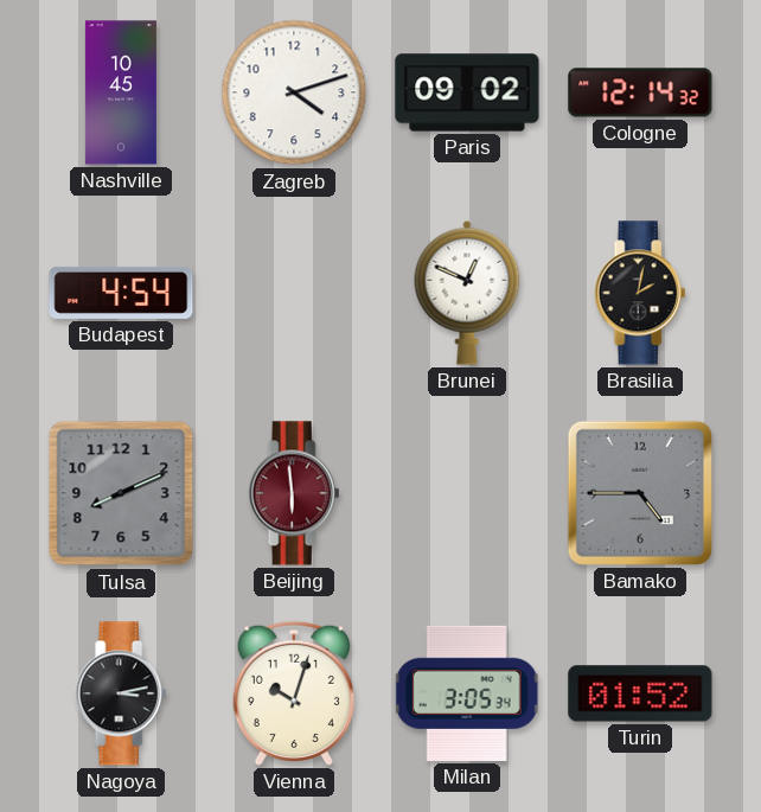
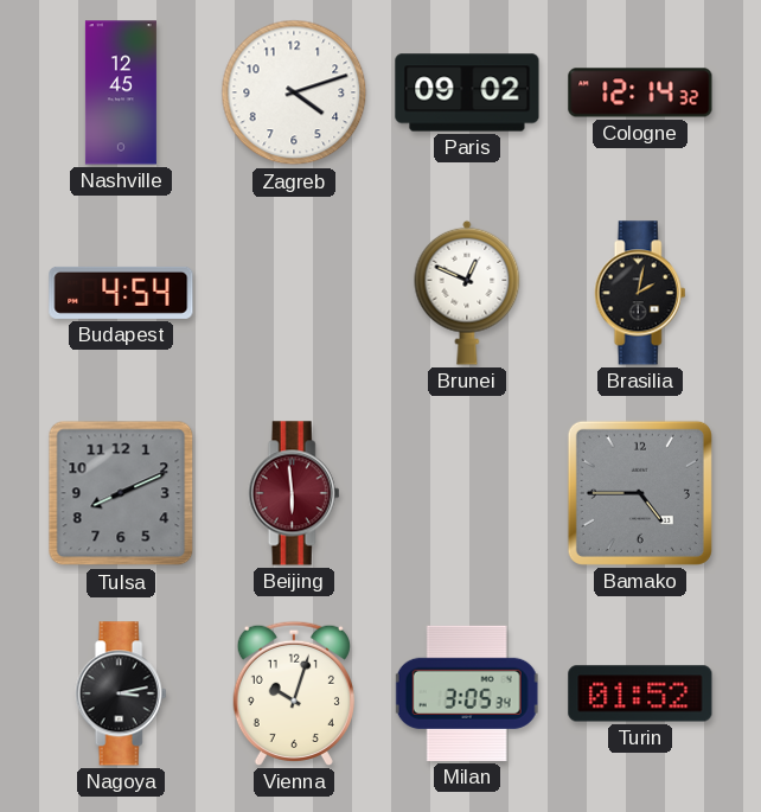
Nashville: 10:45 -> 12:45
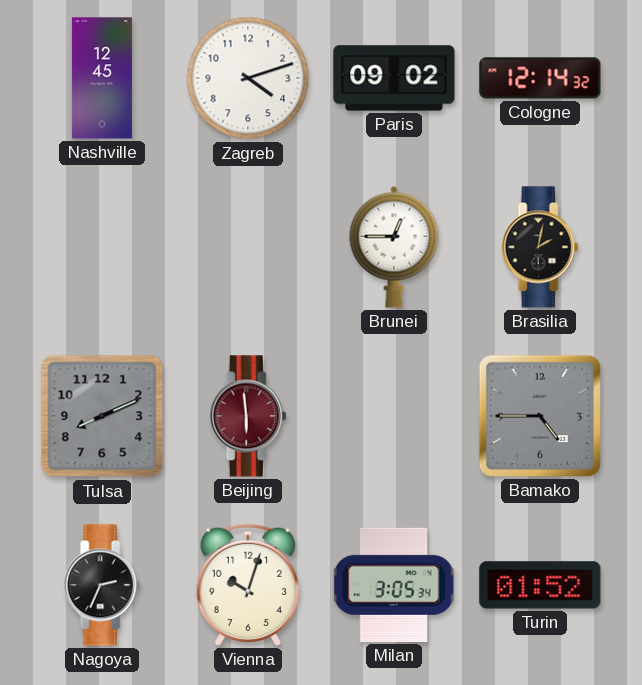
Budapest: 4:54 -> none
Brunei: 12:49 -> 12:45
Nagoya: 3:13 -> 2:34
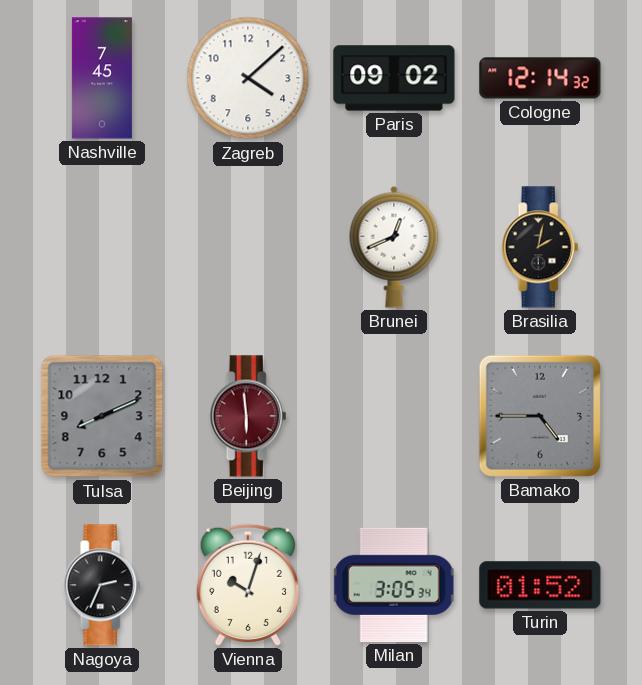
Nashville: 12:45 -> 7:45
Zagreb: 4:12 -> 4:08
Brunei: 12:45 -> 12:41
